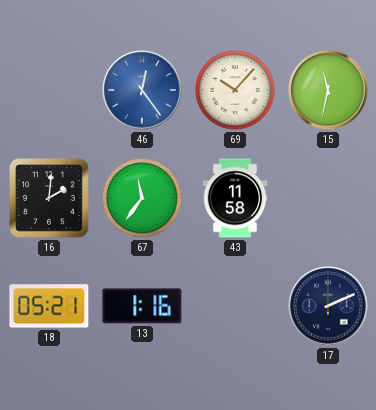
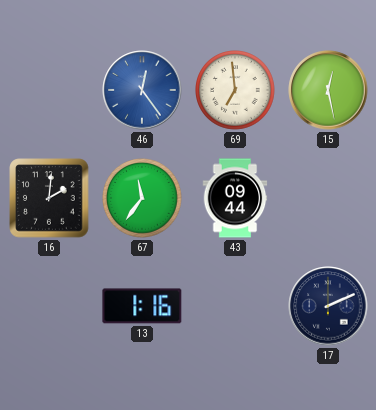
69: 10:07 -> 6:59
15: 11:32 -> 12:28
43: 11:58 -> 09:44
18: 05:21 -> none
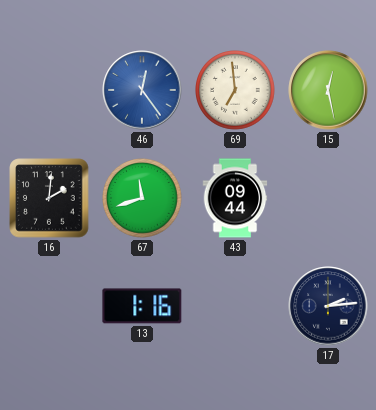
67: 11:36 -> 11:42
17: 2:11 -> 2:14
